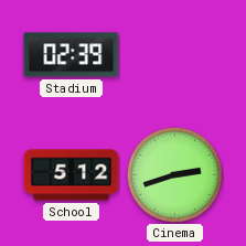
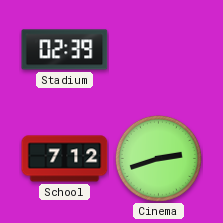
School: 5:12 -> 7:12
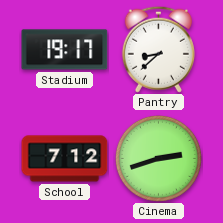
Stadium: 02:39 -> 19:17
Pantry: none -> 8:38
